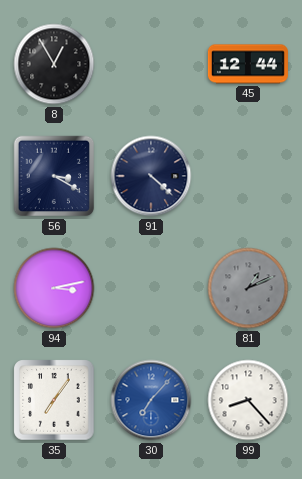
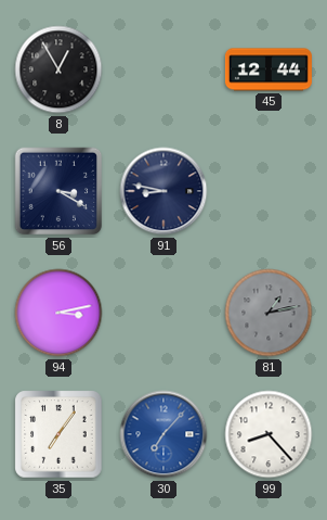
91: 4:22 -> 8:47
81: 1:11 -> 1:13
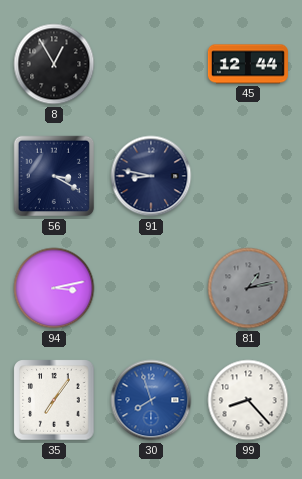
30: 7:07 -> 7:57
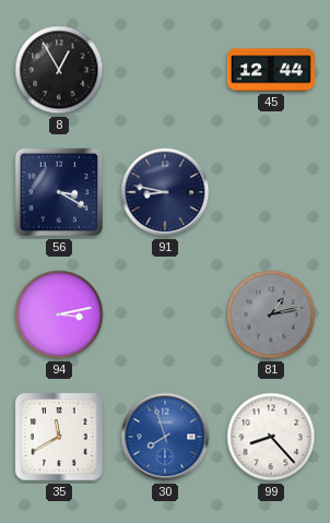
35: 7:06 -> 11:40
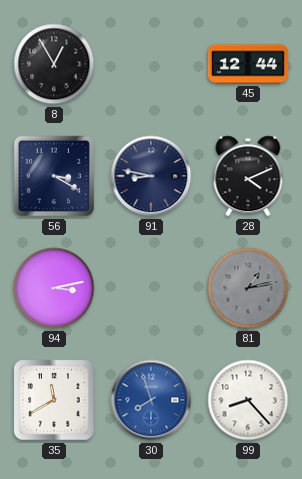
28: none -> 4:11
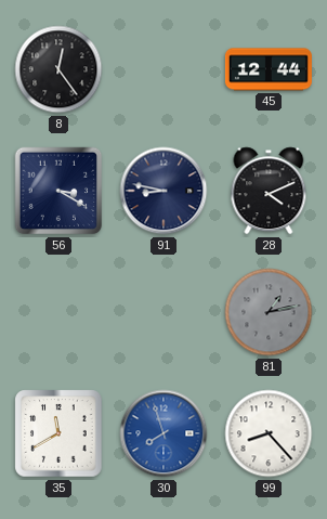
8: 12:55 -> 12:24
94: 3:13 -> none
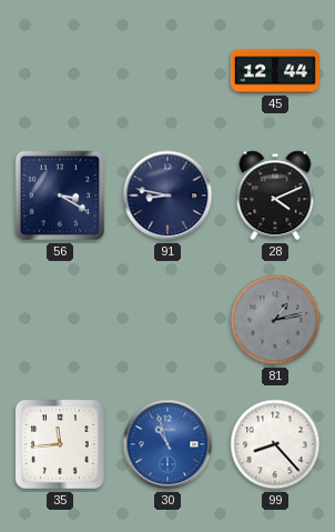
8: 12:24 -> none
35: 11:40 -> 11:44
30: 7:57 -> 10:57
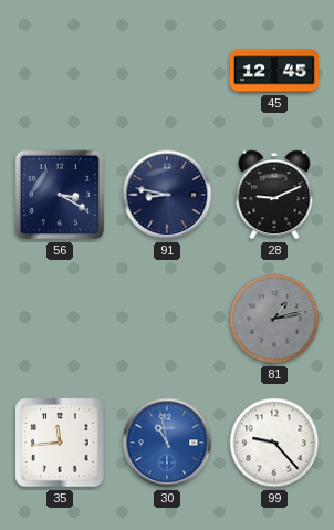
45: 12:44 -> 12:45
28: 4:11 -> 9:11
30: 10:57 -> 10:58
99: 8:23 -> 9:23
